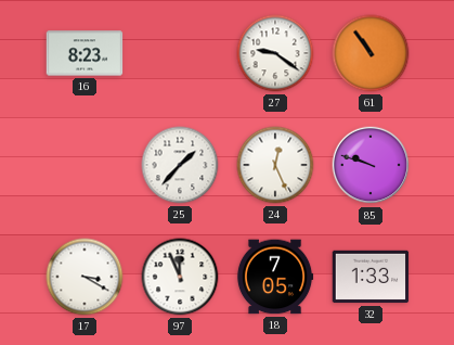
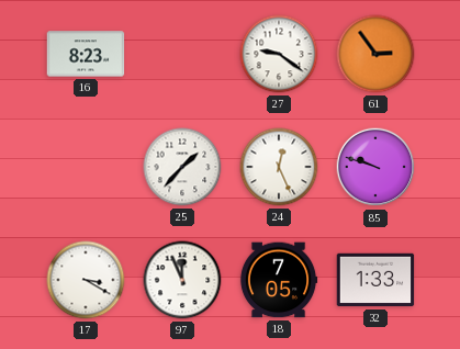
61: 10:54 -> 2:54
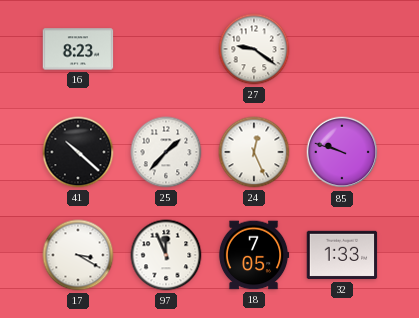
61: 2:54 -> none
41: none -> 10:22
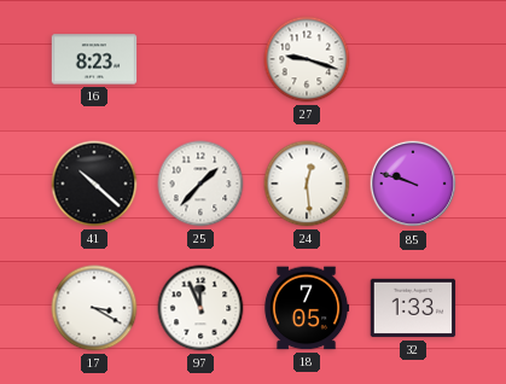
27: 9:21 -> 9:18
24: 12:26 -> 12:29
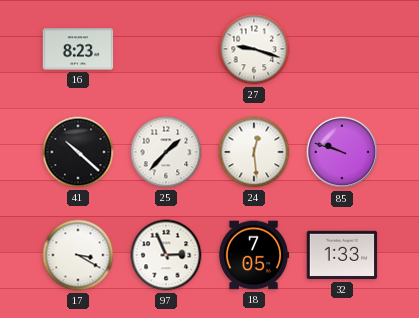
97: 11:56 -> 2:56
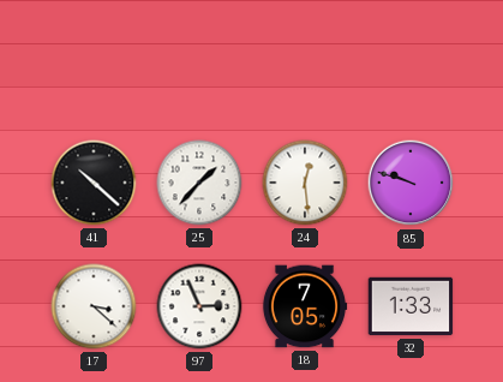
16: 8:23 -> none
27: 9:18 -> none
17: 3:20 -> 3:22
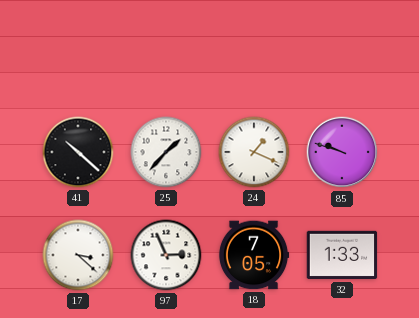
24: 12:29 -> 1:19
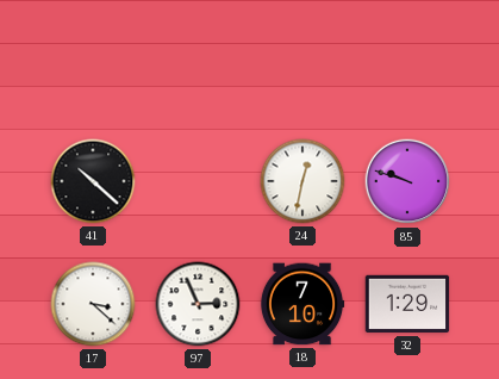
25: 1:37 -> none
24: 1:19 -> 12:32
18: 7:05 -> 7:10
32: 1:33 -> 1:29
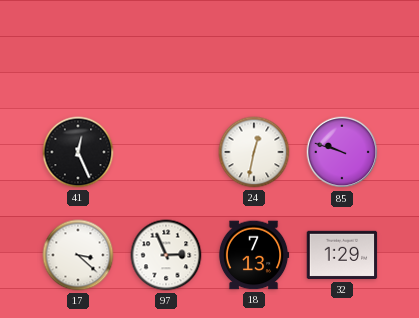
41: 10:22 -> 12:26
18: 7:10 -> 7:13
